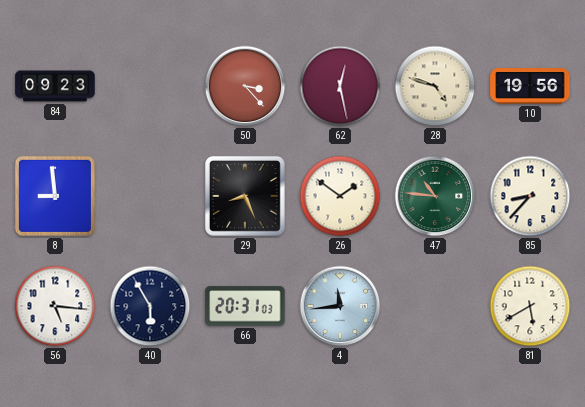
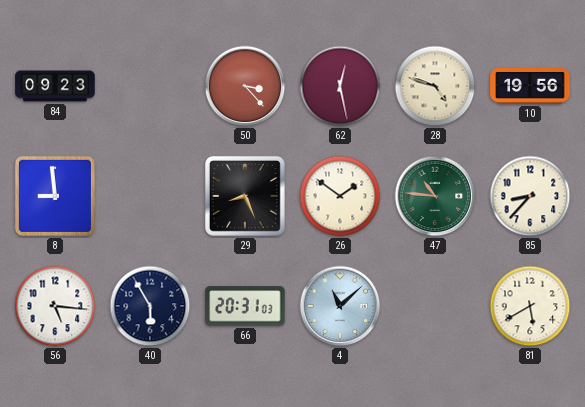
4: 11:44 -> 11:08
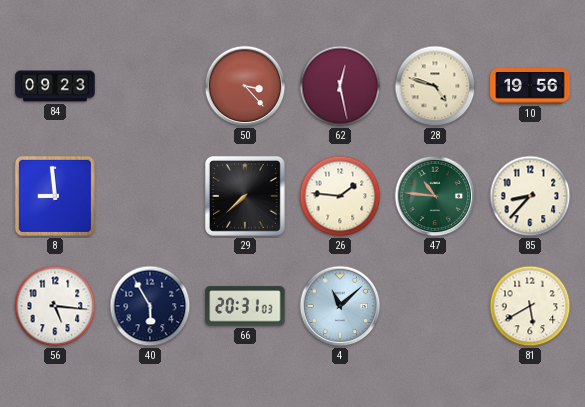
29: 8:26 -> 7:38
26: 1:51 -> 1:46
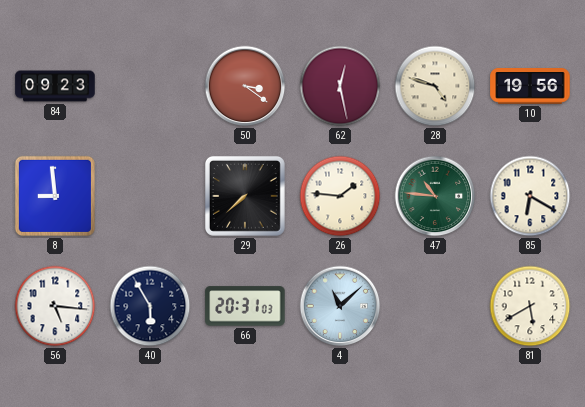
50: 3:23 -> 3:21
85: 8:37 -> 6:20
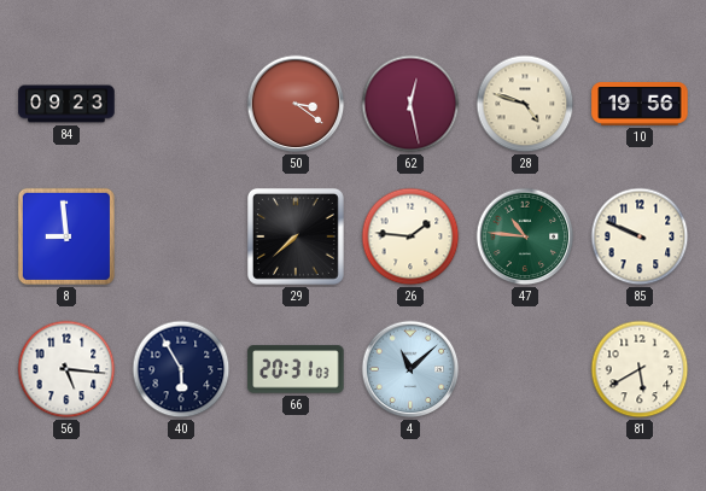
85: 6:20 -> 9:49
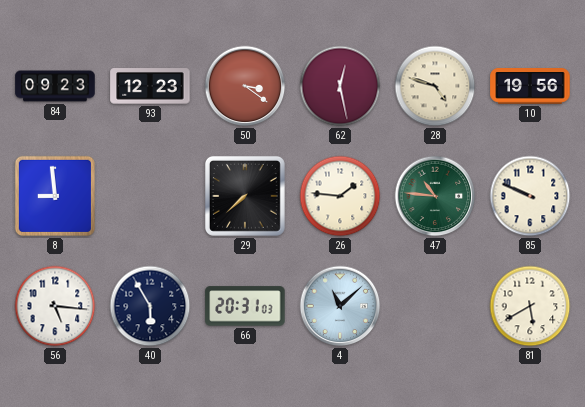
93: none -> 12:23
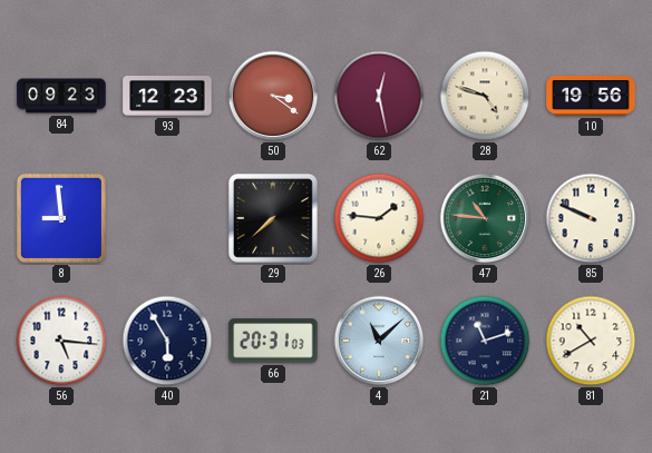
21: none -> 11:12
81: 5:40 -> 10:40
